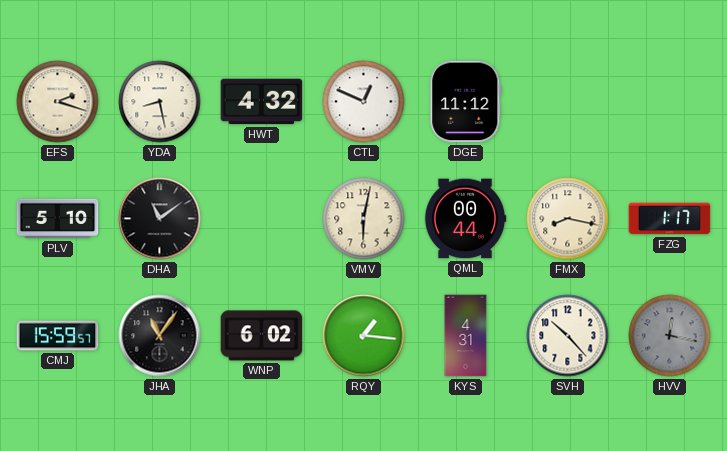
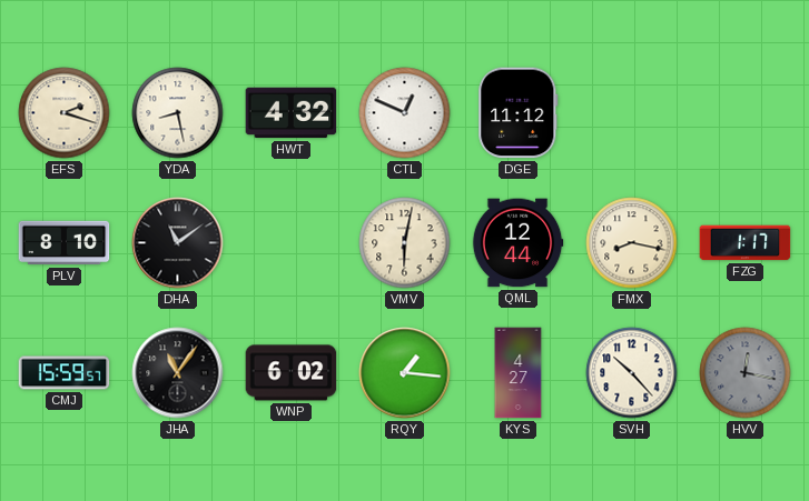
PLV: 5:10 -> 8:10
QML: 00:44 -> 12:44
KYS: 4:31 -> 4:27
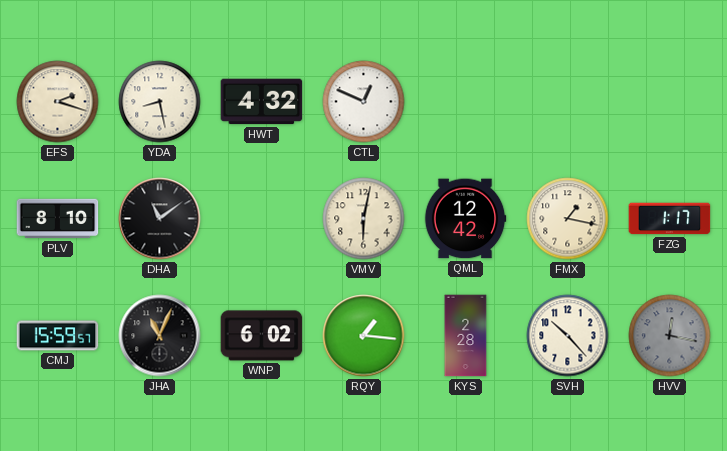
DGE: 11:12 -> none
QML: 12:44 -> 12:42
FMX: 8:17 -> 1:17
JHA: 11:06 -> 11:04
KYS: 4:27 -> 2:28
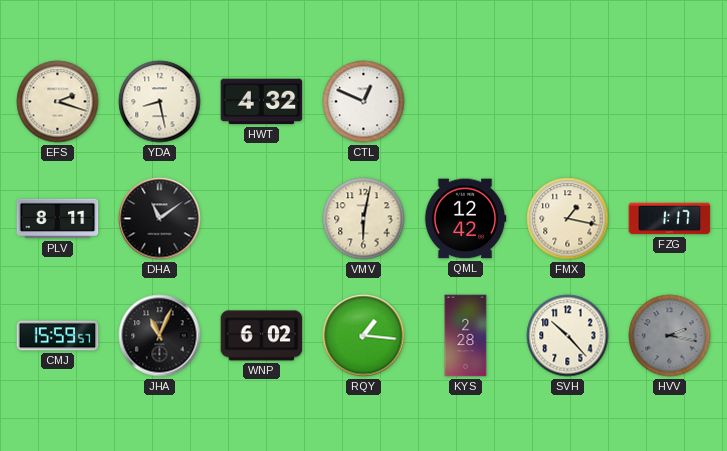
PLV: 8:10 -> 8:11
HVV: 12:17 -> 2:17
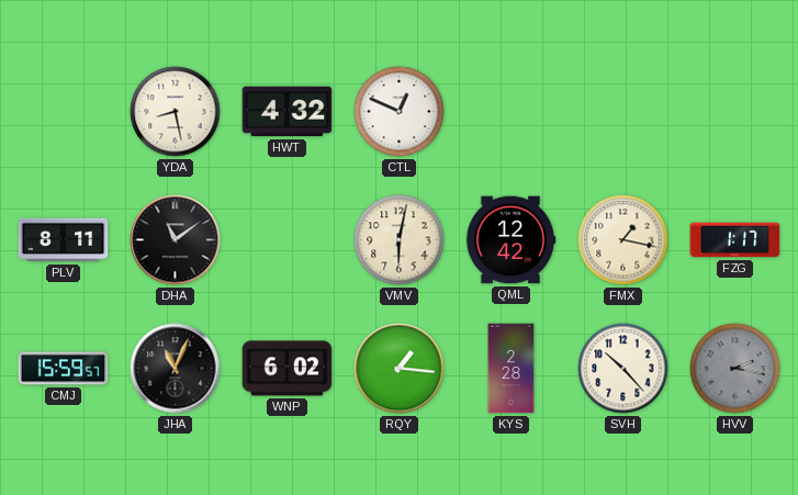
EFS: 2:18 -> none
